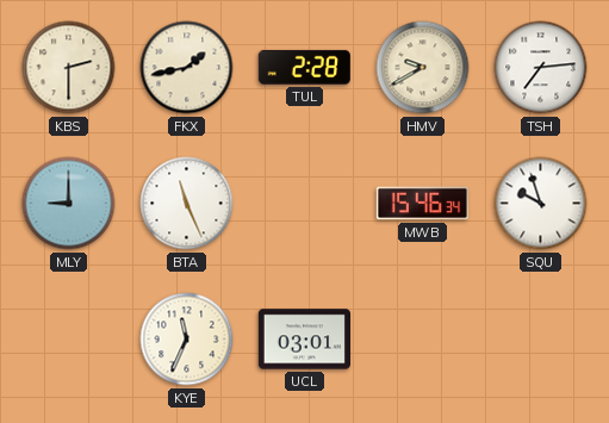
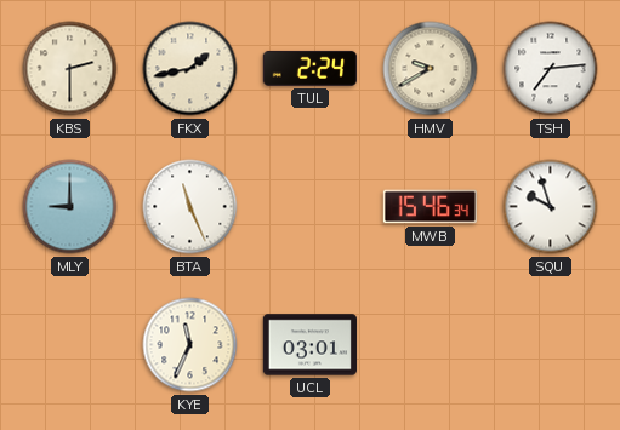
TUL: 2:28 -> 2:24
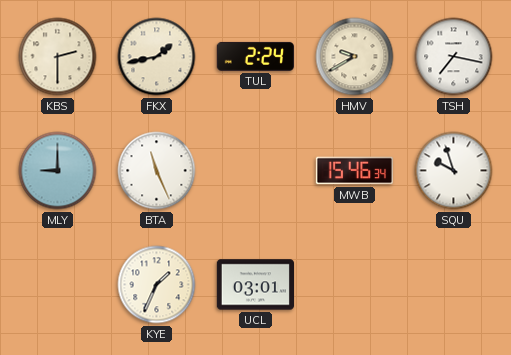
TSH: 7:14 -> 7:17
KYE: 11:34 -> 1:34
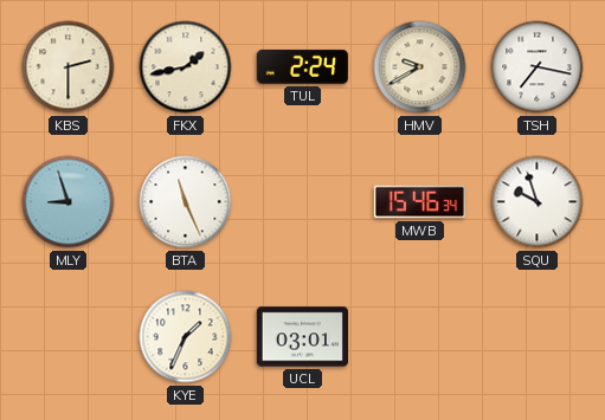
MLY: 9:00 -> 8:57
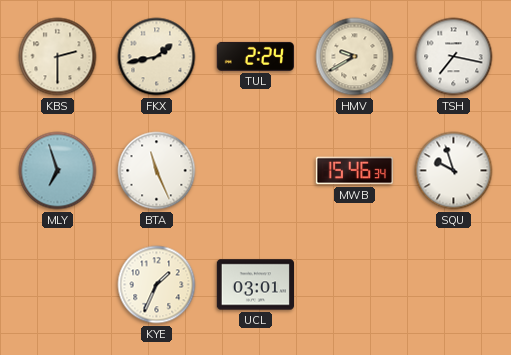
MLY: 8:57 -> 6:57
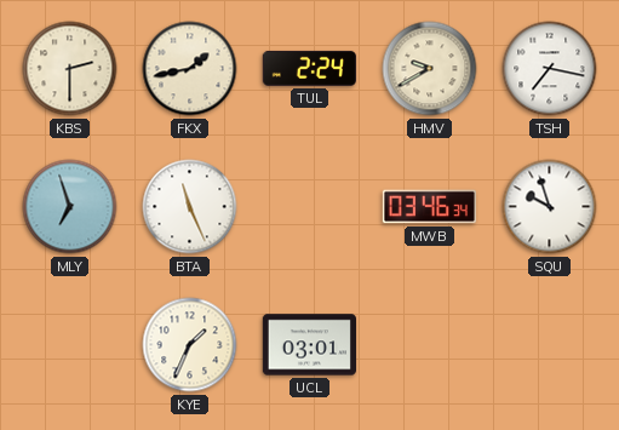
MWB: 15:46 -> 03:46
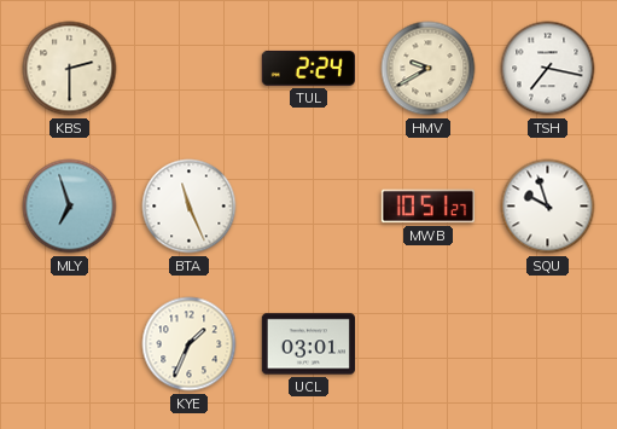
FKX: 1:43 -> none
MWB: 03:46 -> 10:51
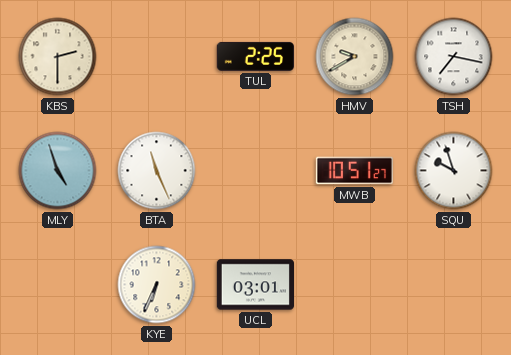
TUL: 2:24 -> 2:25
MLY: 6:57 -> 4:57
KYE: 1:34 -> 6:34
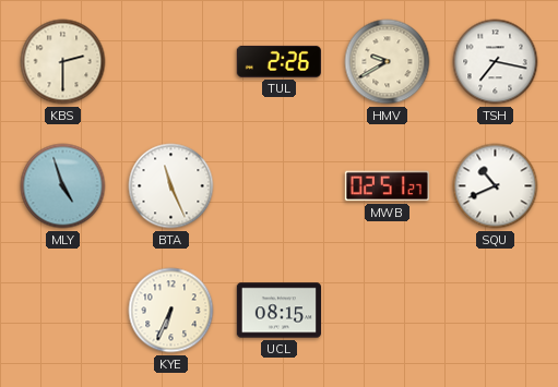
TUL: 2:25 -> 2:26
MWB: 10:51 -> 02:51
SQU: 9:57 -> 10:41
UCL: 03:01 -> 08:15
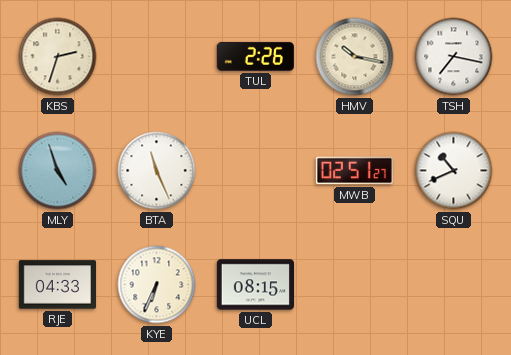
KBS: 2:30 -> 2:33
HMV: 9:40 -> 10:17
RJE: none -> 04:33
